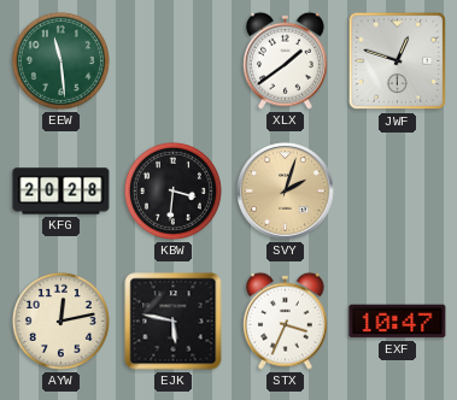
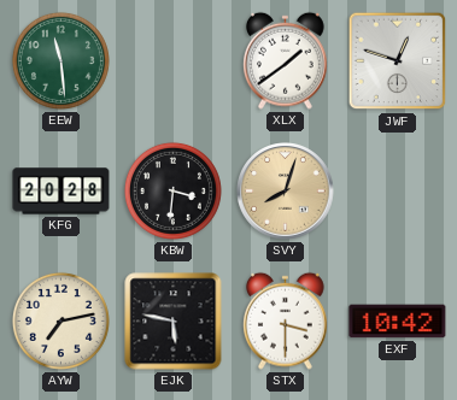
SVY: 2:03 -> 8:03
AYW: 12:13 -> 7:13
STX: 3:34 -> 3:30
EXF: 10:47 -> 10:42
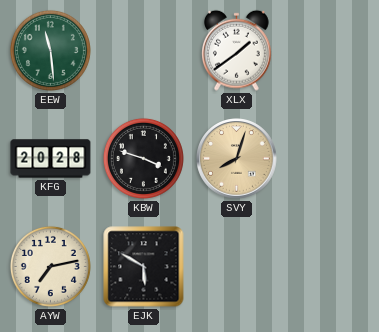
JWF: 12:48 -> none
KBW: 3:31 -> 3:48
EJK: 5:47 -> 5:50
STX: 3:30 -> none
EXF: 10:42 -> none
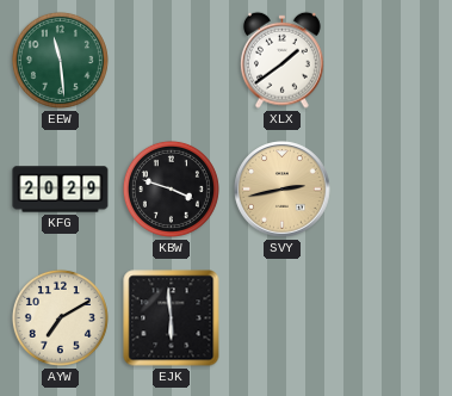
KFG: 20:28 -> 20:29
SVY: 8:03 -> 2:43
AYW: 7:13 -> 7:10
EJK: 5:50 -> 5:59
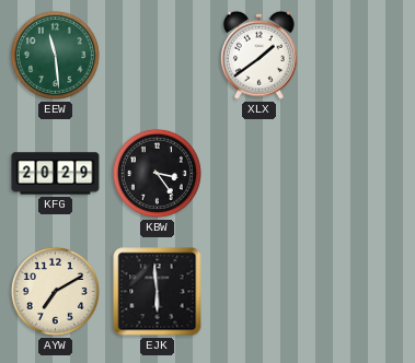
KBW: 3:48 -> 3:24
SVY: 2:43 -> none
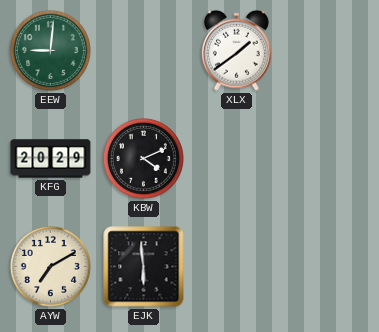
EEW: 11:29 -> 9:01
KBW: 3:24 -> 4:11
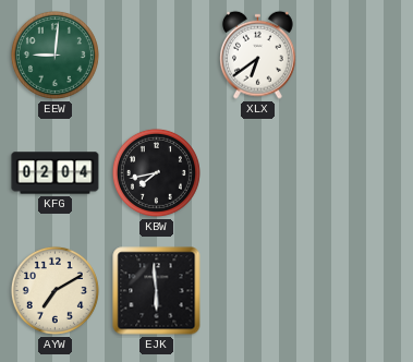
XLX: 1:39 -> 6:39
KFG: 20:29 -> 02:04
KBW: 4:11 -> 7:43
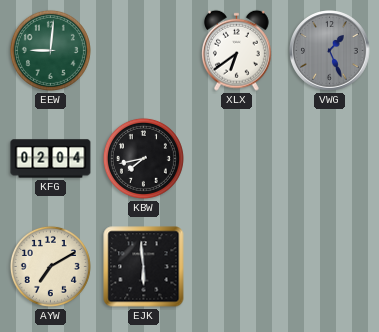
VWG: none -> 1:26
